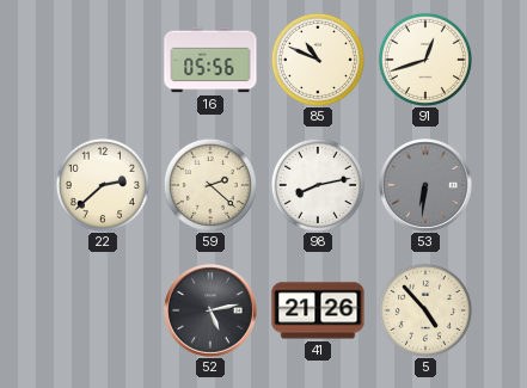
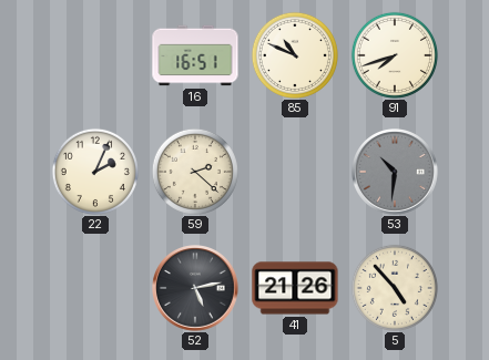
16: 05:56 -> 16:51
91: 12:42 -> 7:42
22: 2:38 -> 2:04
98: 8:13 -> none
53: 6:31 -> 10:31
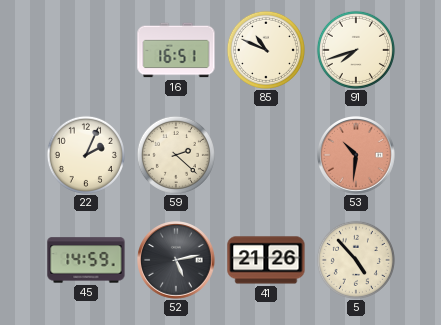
53 dial: grey -> salmon
45: none -> 14:59
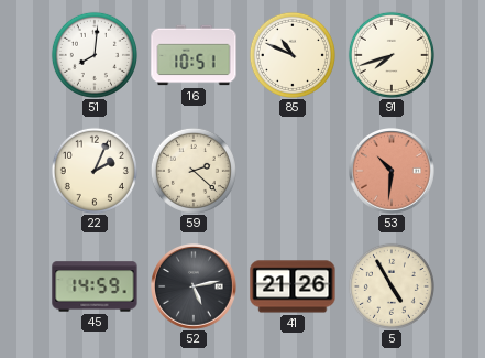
51: none -> 8:01
16: 16:51 -> 10:51
5: 4:53 -> 4:55
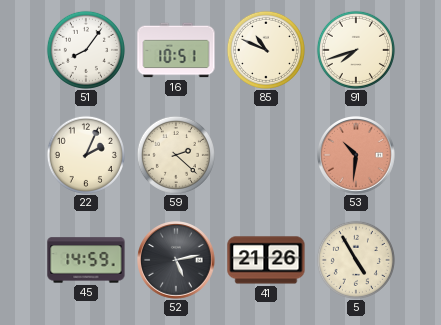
51: 8:01 -> 8:06
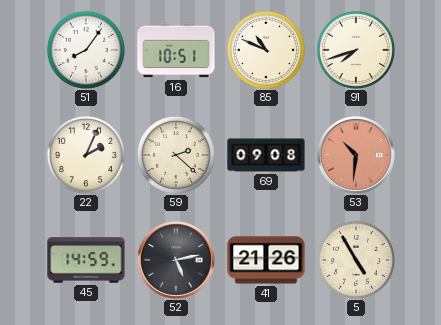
69: none -> 09:08
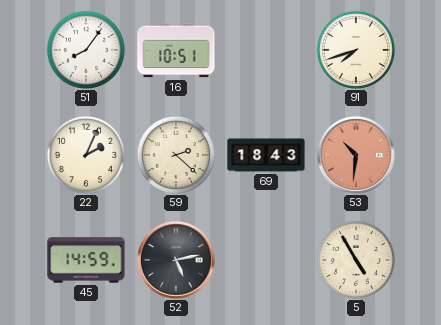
85: 10:49 -> none
69: 09:08 -> 18:43
41: 21:26 -> none
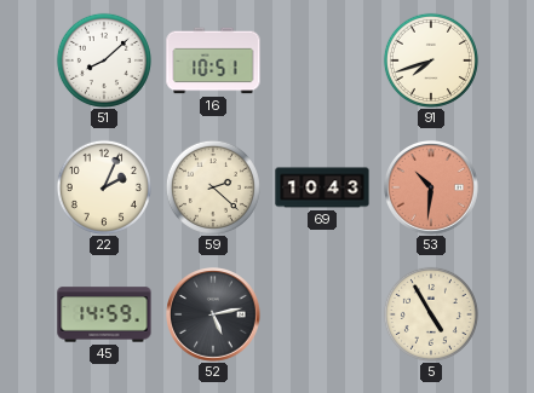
51: 8:06 -> 8:08
69: 18:43 -> 10:43
